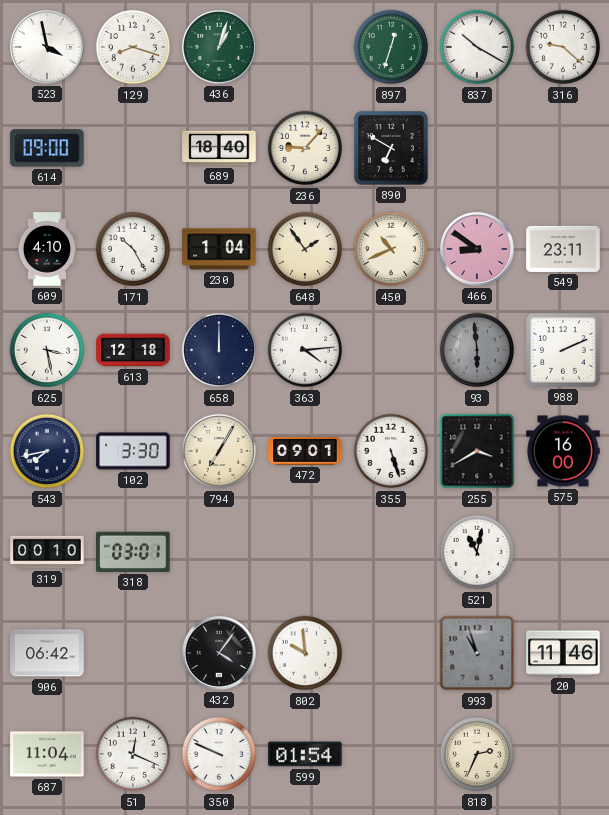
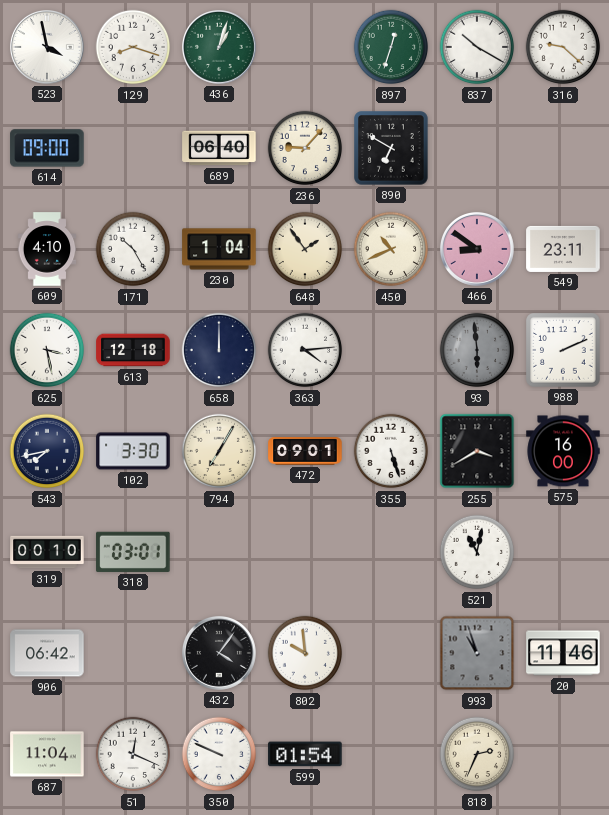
689: 18:40 -> 06:40
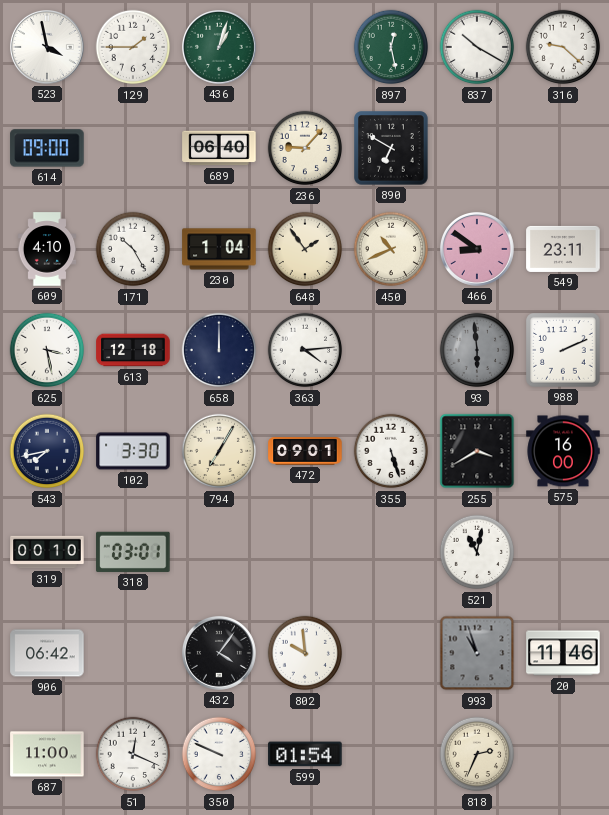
129: 8:18 -> 1:45
897: 12:33 -> 12:28
687: 11:04 -> 11:00
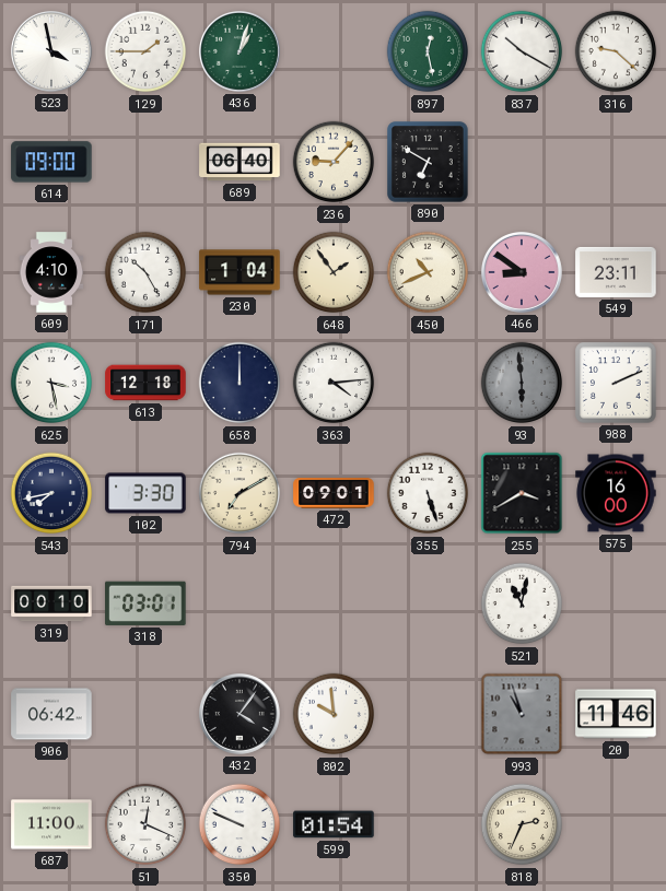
794: 7:05 -> 7:10
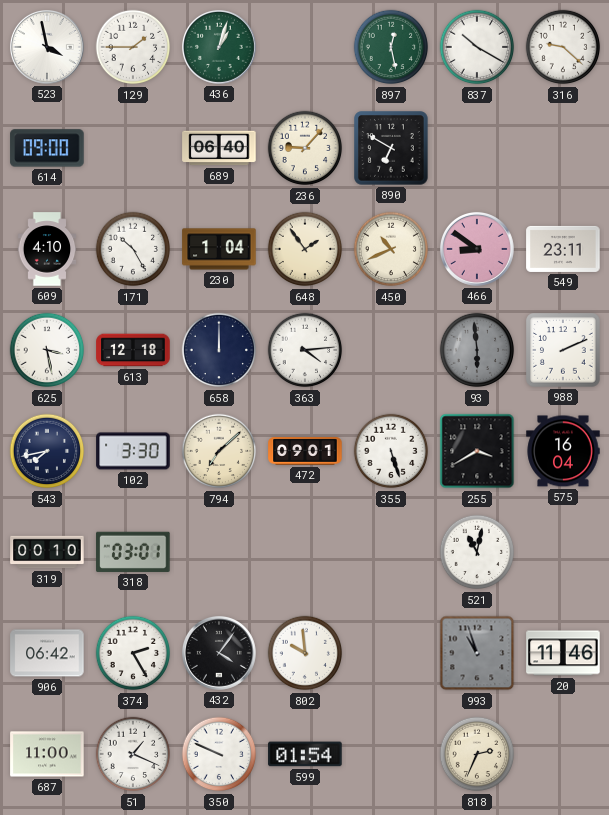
794: 7:10 -> 7:08
575: 16:00 -> 16:04
374: none -> 2:25
51: 12:19 -> 1:19
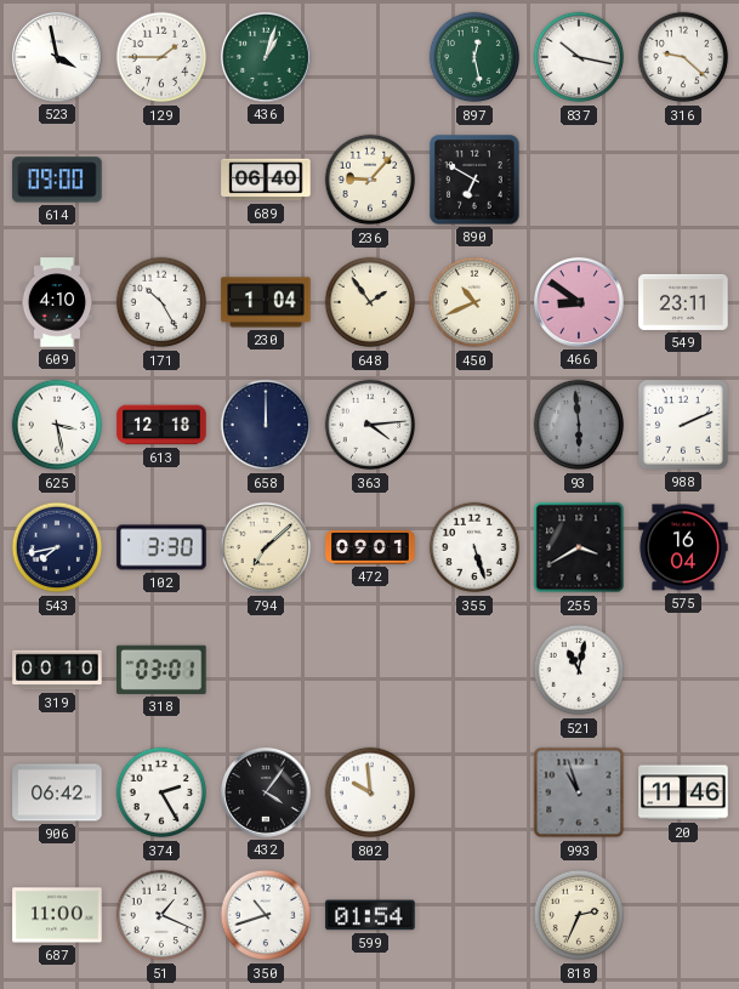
837: 10:20 -> 10:17
350: 9:49 -> 10:42
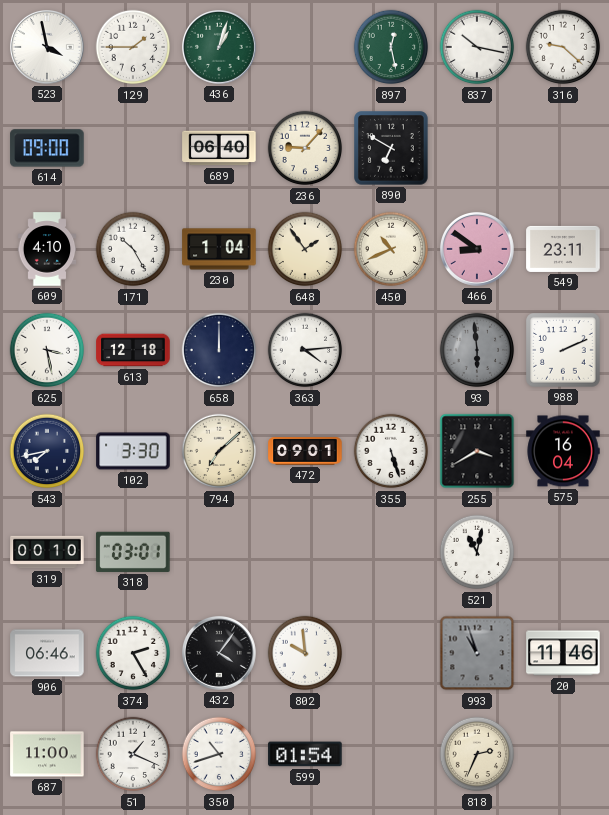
906: 06:42 -> 06:46
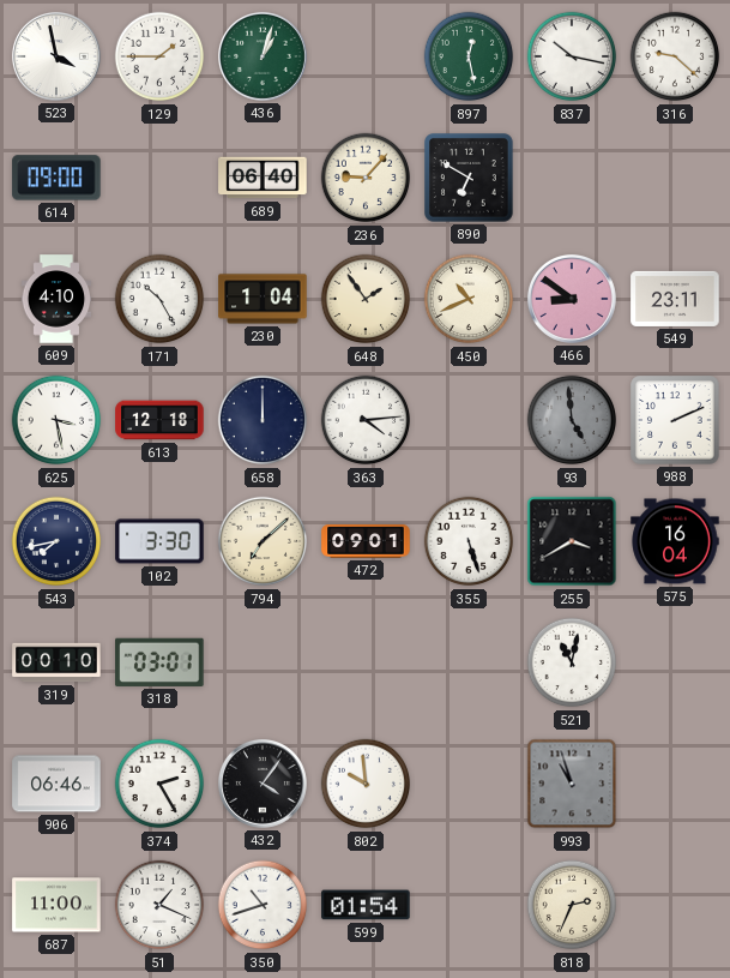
93: 5:59 -> 4:59
20: 11:46 -> none
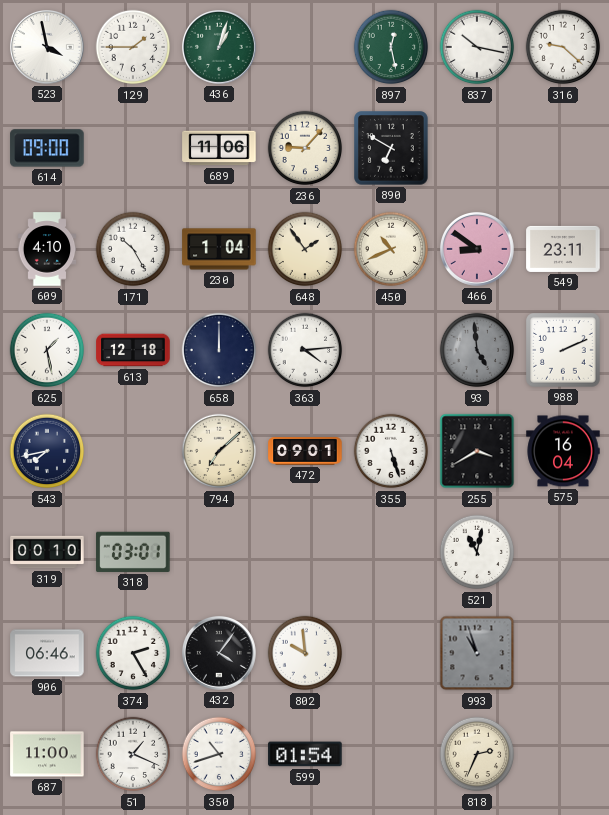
689: 06:40 -> 11:06
625: 3:28 -> 1:28
102: 3:30 -> none
